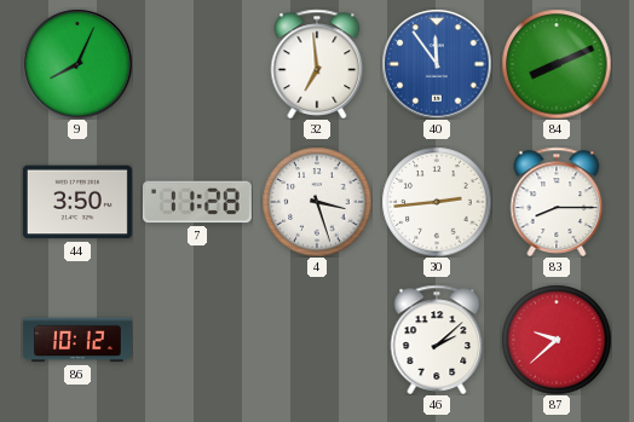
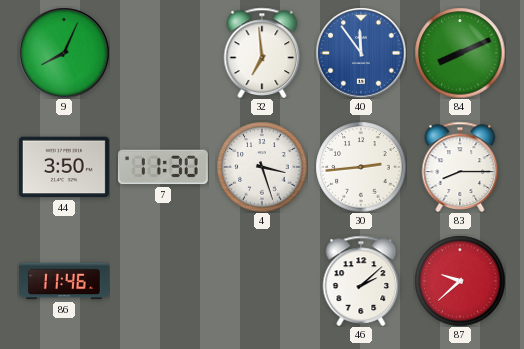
7: 11:28 -> 11:30
86: 10:12 -> 11:46
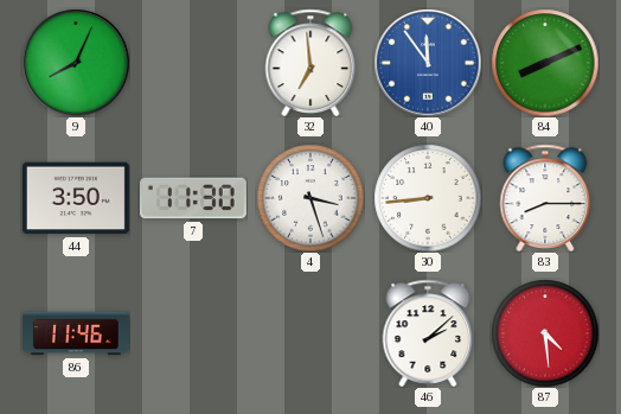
30: 2:44 -> 8:44
87: 9:38 -> 4:29
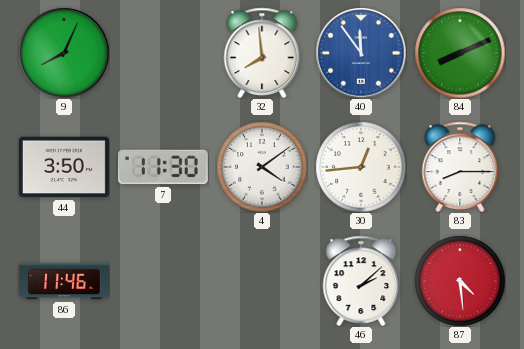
32: 6:59 -> 7:59
4: 3:27 -> 4:09
30: 8:44 -> 12:44
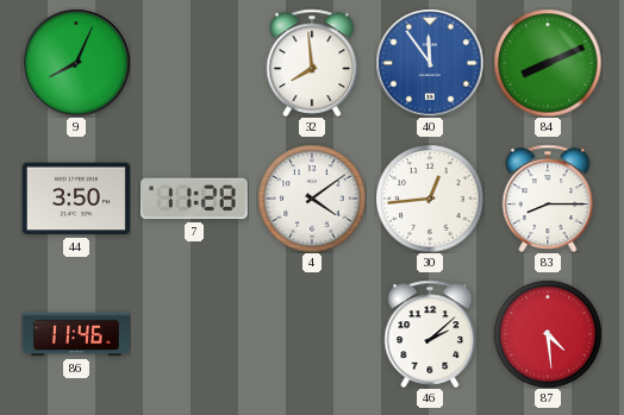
7: 11:30 -> 11:28
